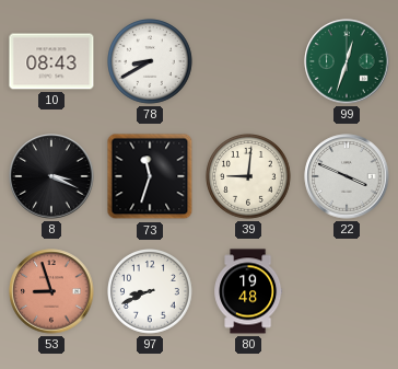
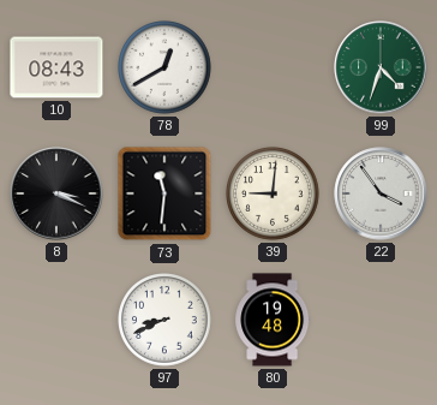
78: 8:40 -> 12:40
99: 12:33 -> 4:33
73: 11:33 -> 11:31
22: 3:49 -> 3:54
53: 8:57 -> none
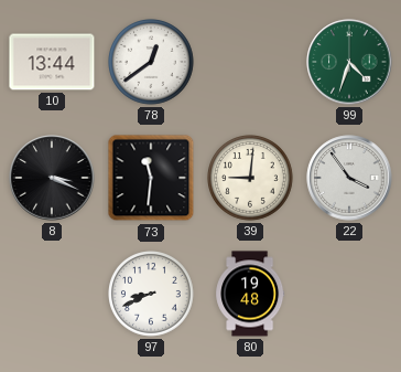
10: 08:43 -> 13:44
78: 12:40 -> 12:39
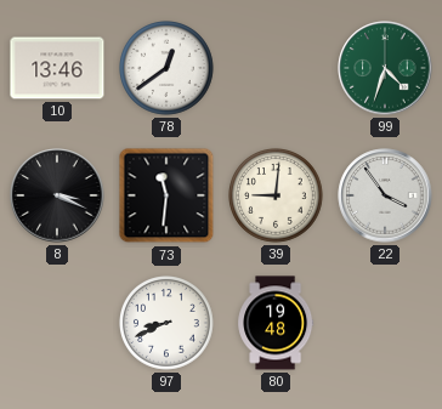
10: 13:44 -> 13:46
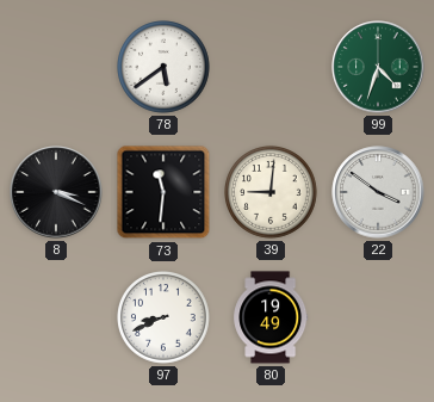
10: 13:46 -> none
78: 12:39 -> 5:39
22: 3:54 -> 3:51
80: 19:48 -> 19:49
